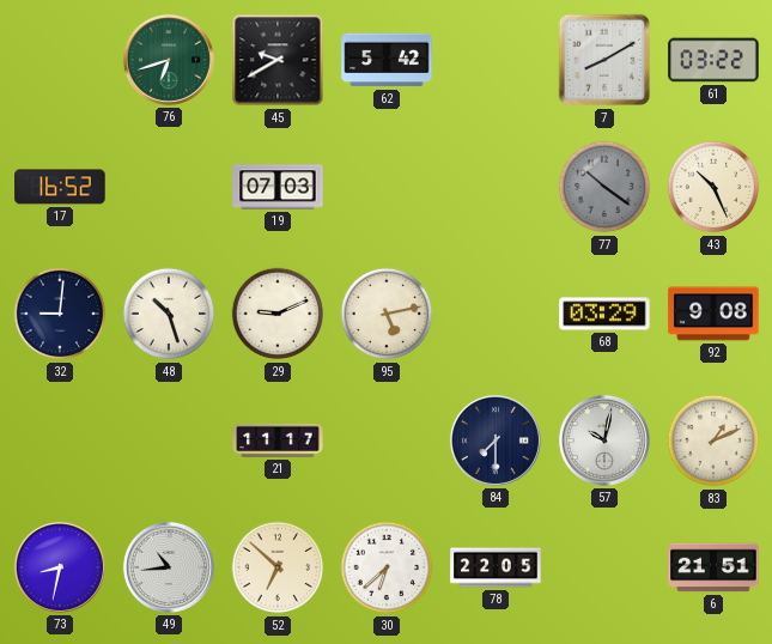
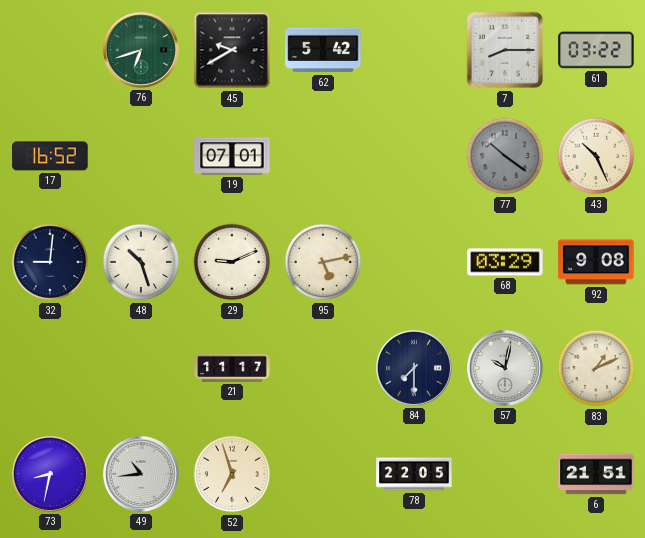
7: 8:10 -> 8:15
19: 07:03 -> 07:01
52: 6:52 -> 6:57
30: 6:38 -> none
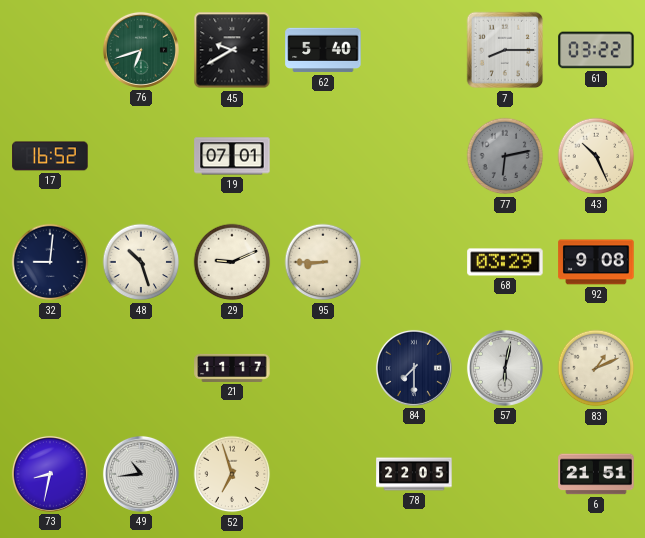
62: 5:42 -> 5:40
77: 10:21 -> 6:13
95: 5:13 -> 8:45
57: 10:02 -> 6:02
